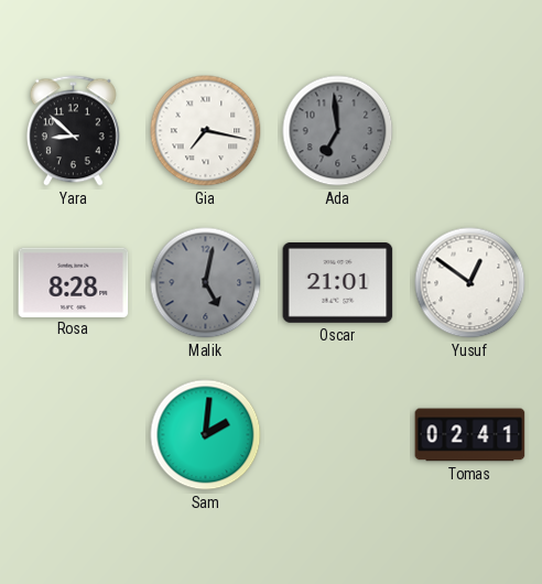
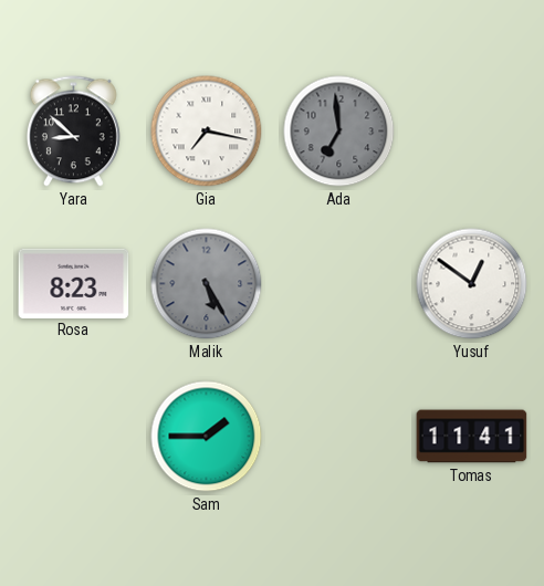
Rosa: 8:28 -> 8:23
Malik: 5:02 -> 5:25
Oscar: 21:01 -> none
Sam: 2:01 -> 1:45
Tomas: 02:41 -> 11:41
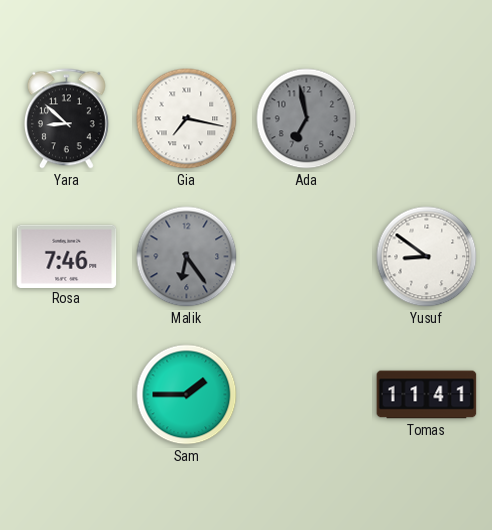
Ada: 6:59 -> 6:58
Rosa: 8:23 -> 7:46
Malik: 5:25 -> 6:24
Yusuf: 12:51 -> 8:51
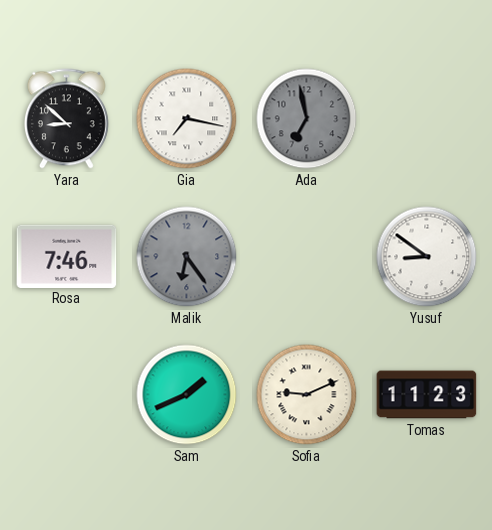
Sam: 1:45 -> 1:41
Sofia: none -> 9:11
Tomas: 11:41 -> 11:23
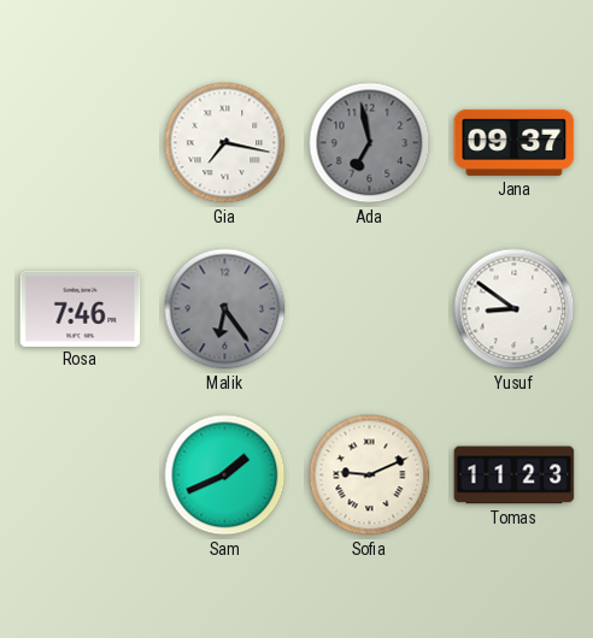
Yara: 8:52 -> none
Jana: none -> 09:37
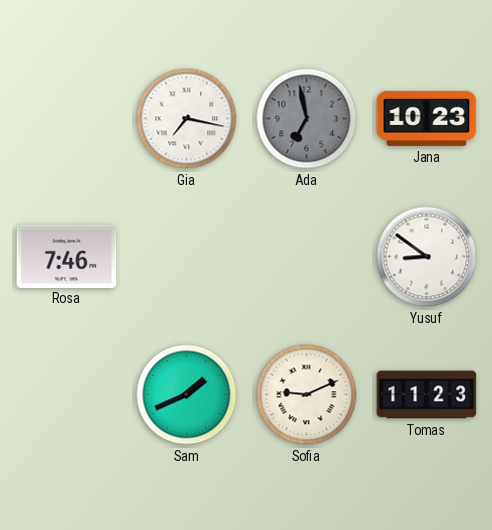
Jana: 09:37 -> 10:23
Malik: 6:24 -> none
